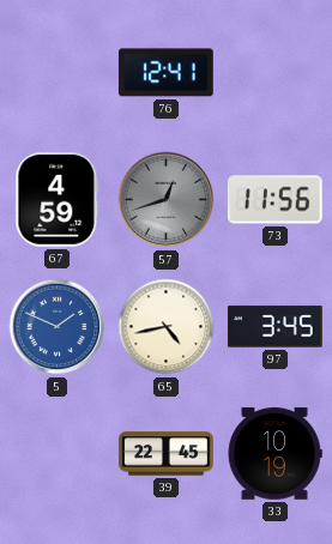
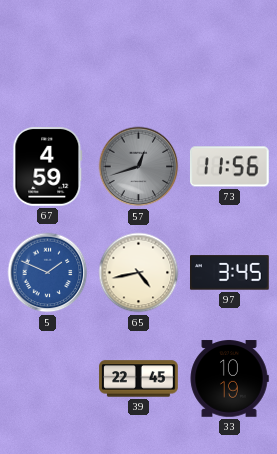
76: 12:41 -> none
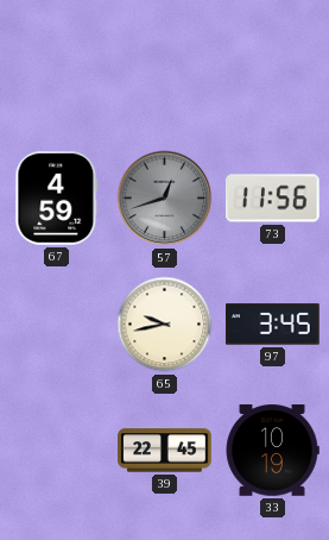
5: 1:49 -> none
65: 4:43 -> 9:43
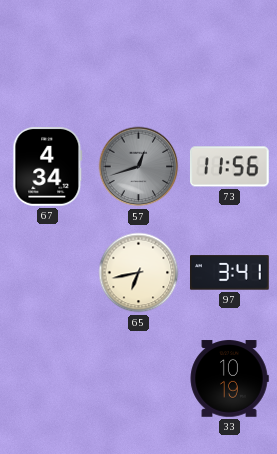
67: 4:59 -> 4:34
65: 9:43 -> 6:43
97: 3:45 -> 3:41
39: 22:45 -> none
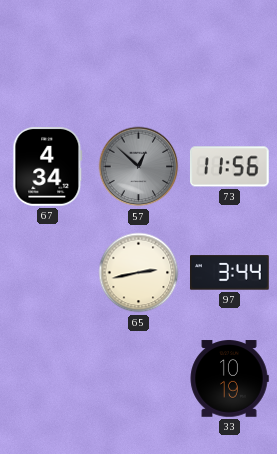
57: 12:42 -> 12:52
65: 6:43 -> 2:43
97: 3:41 -> 3:44
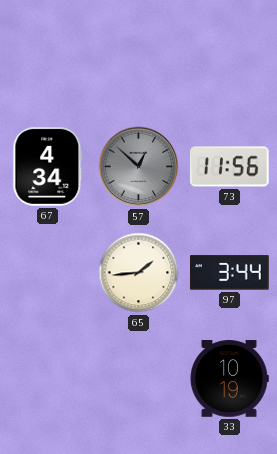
65: 2:43 -> 1:44
